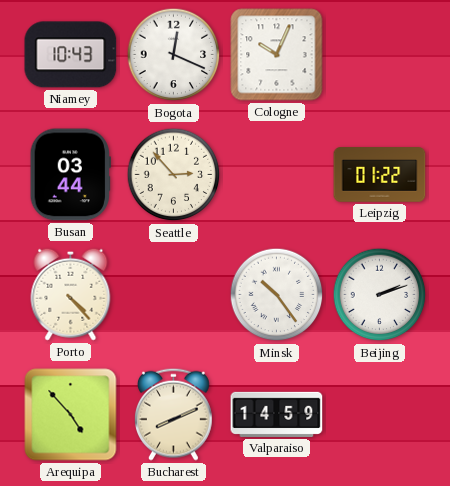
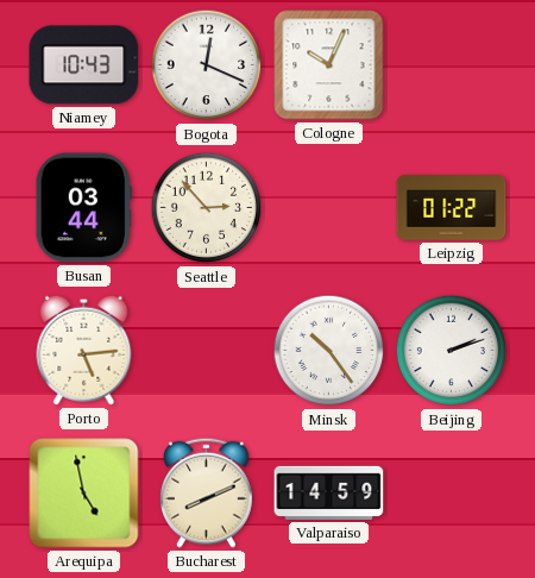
Porto: 4:23 -> 5:14
Arequipa: 4:53 -> 4:58
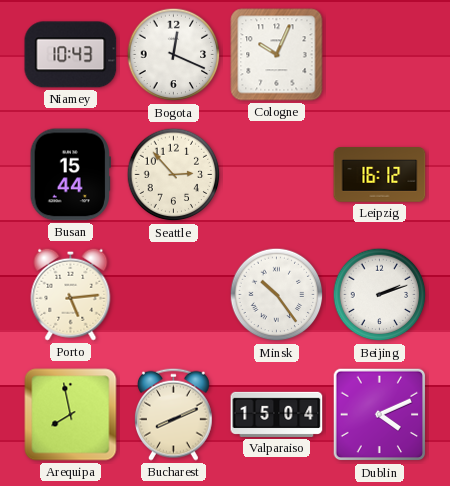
Busan: 03:44 -> 15:44
Leipzig: 01:22 -> 16:12
Arequipa: 4:58 -> 7:58
Valparaiso: 14:59 -> 15:04
Dublin: none -> 4:11
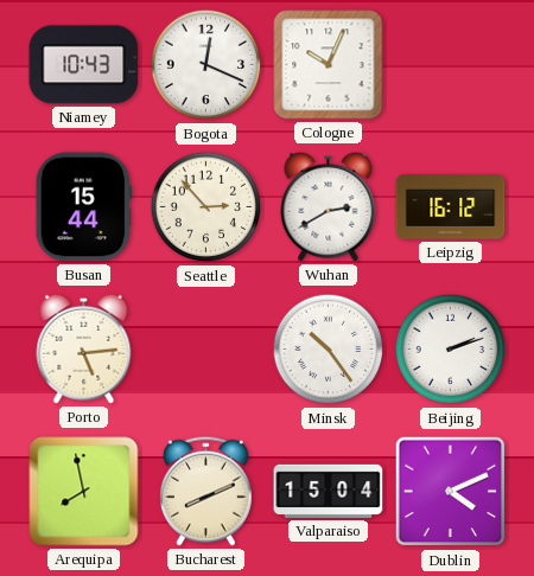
Wuhan: none -> 2:40
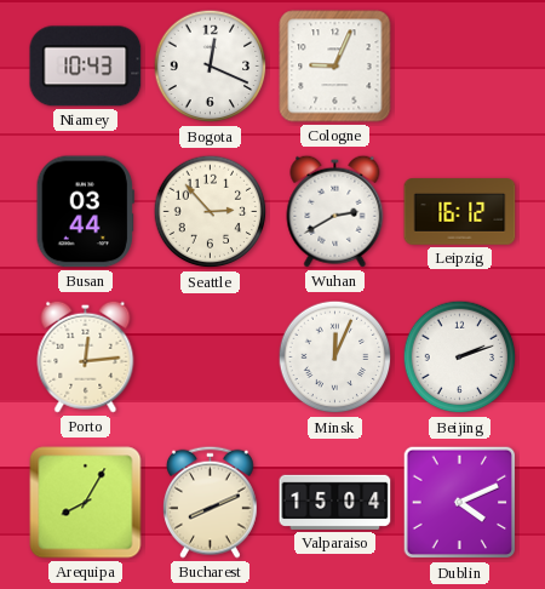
Cologne: 10:04 -> 9:04
Busan: 15:44 -> 03:44
Porto: 5:14 -> 12:14
Minsk: 10:24 -> 12:04
Arequipa: 7:58 -> 8:05
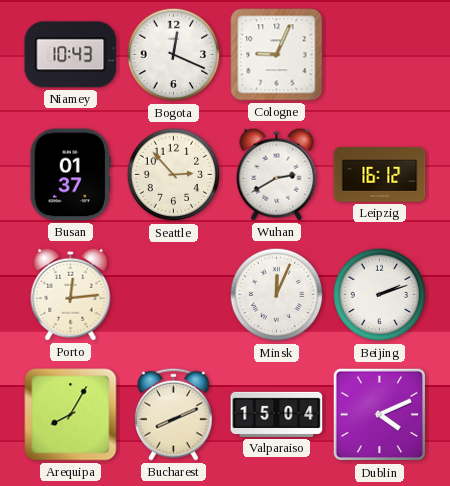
Busan: 03:44 -> 01:37
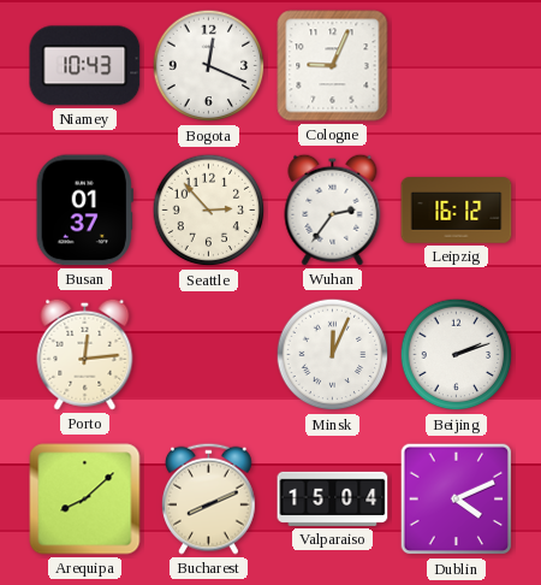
Wuhan: 2:40 -> 2:36
Arequipa: 8:05 -> 8:08
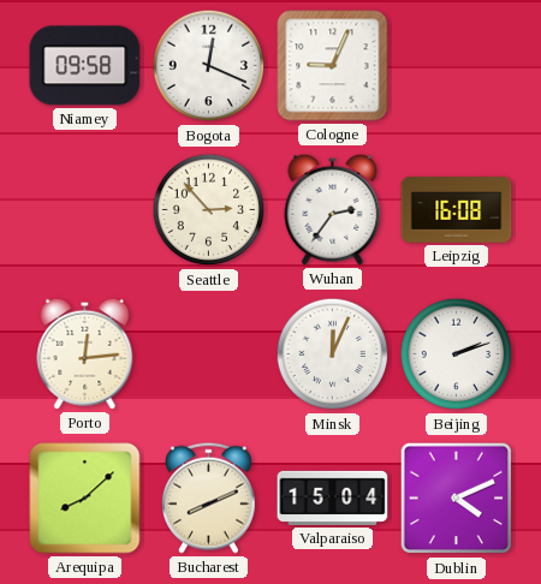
Niamey: 10:43 -> 09:58
Busan: 01:37 -> none
Leipzig: 16:12 -> 16:08
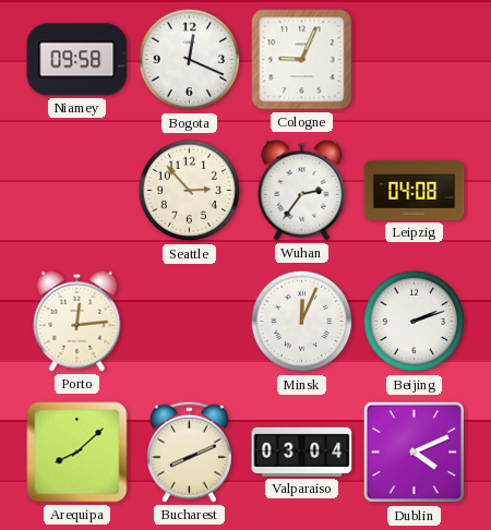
Leipzig: 16:08 -> 04:08
Valparaiso: 15:04 -> 03:04
